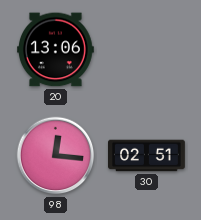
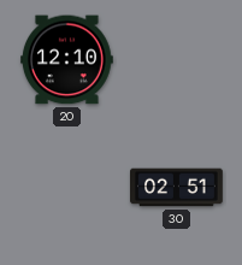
20: 13:06 -> 12:10
98: 12:16 -> none
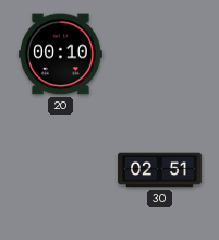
20: 12:10 -> 00:10
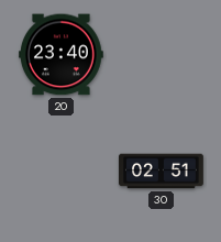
20: 00:10 -> 23:40
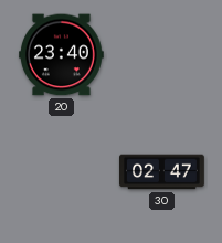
30: 02:51 -> 02:47
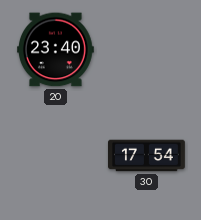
30: 02:47 -> 17:54
